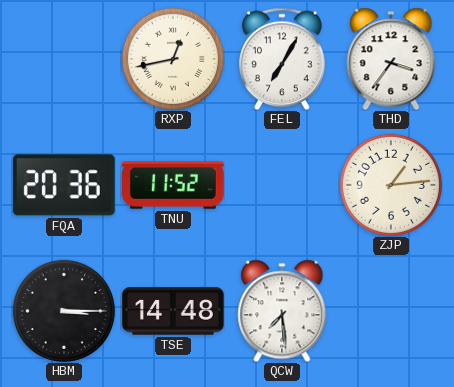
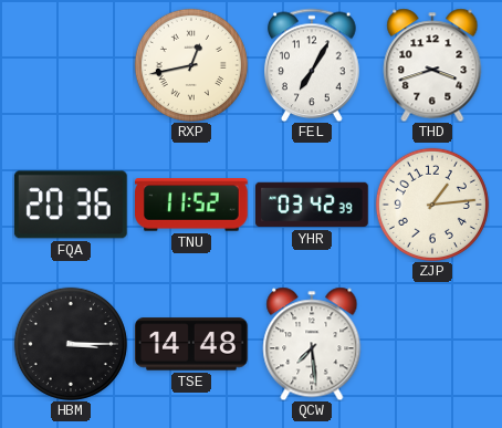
THD: 3:36 -> 3:42
YHR: none -> 03:42
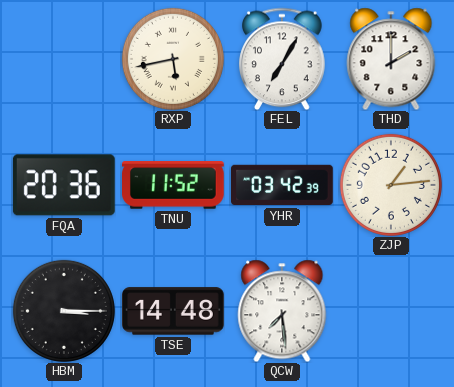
RXP: 12:43 -> 5:43
THD: 3:42 -> 2:00
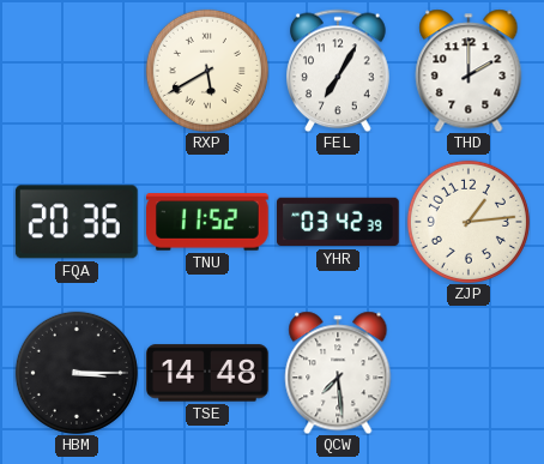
RXP: 5:43 -> 5:40
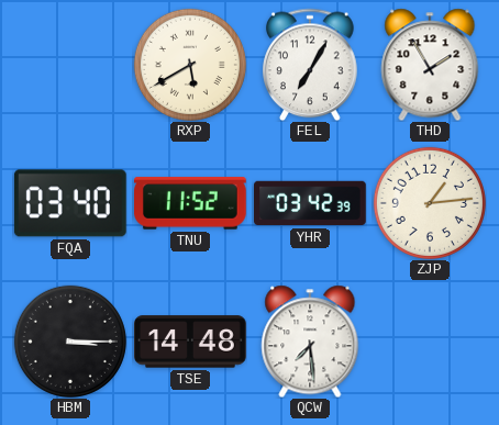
THD: 2:00 -> 1:55
FQA: 20:36 -> 03:40
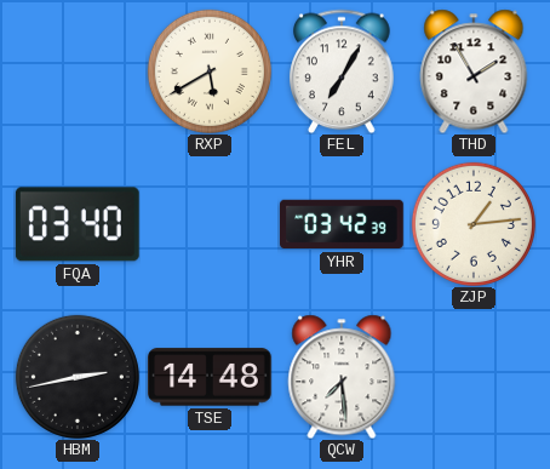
TNU: 11:52 -> none
HBM: 3:15 -> 2:43
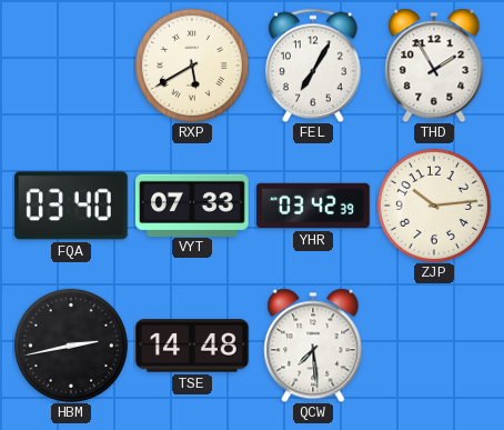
VYT: none -> 07:33
ZJP: 1:14 -> 10:14
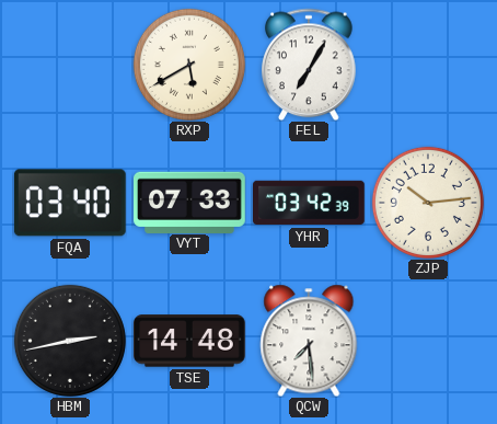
THD: 1:55 -> none
